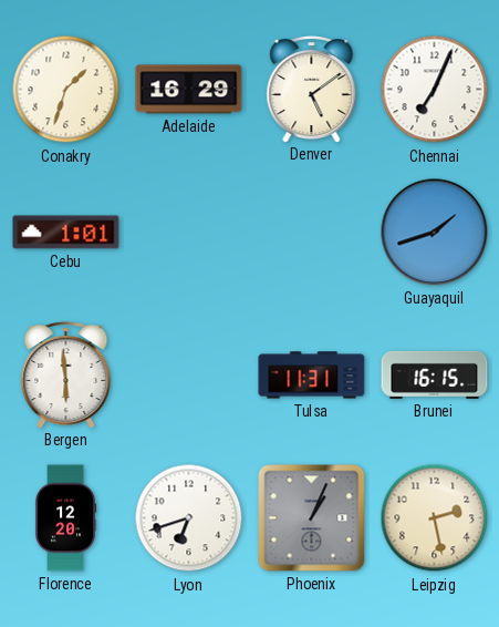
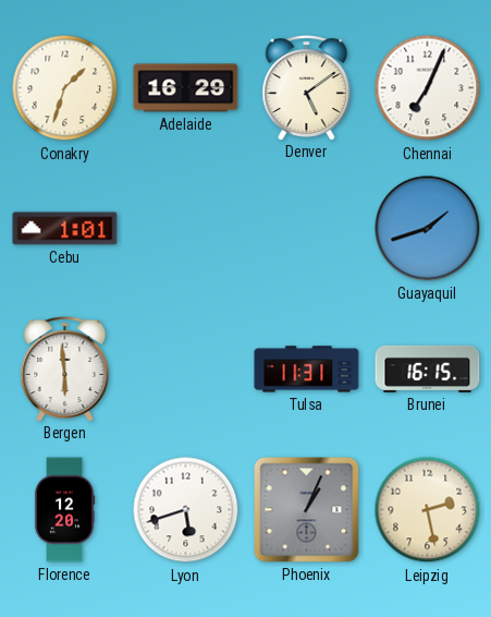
Lyon: 6:42 -> 5:42
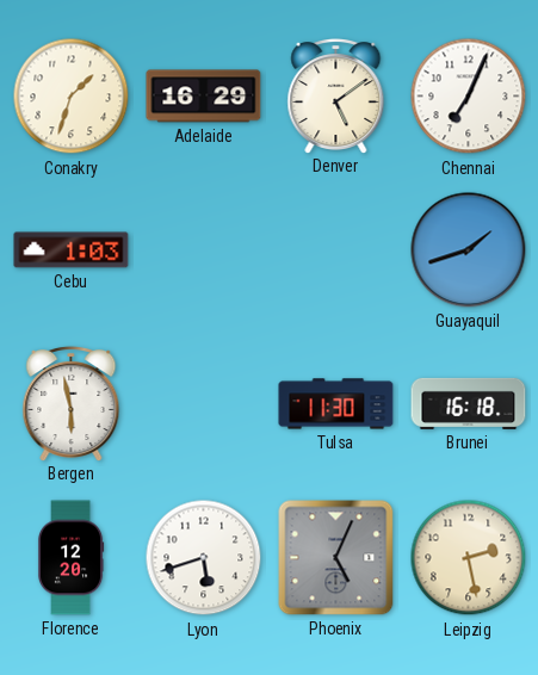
Cebu: 1:01 -> 1:03
Bergen: 5:59 -> 5:58
Tulsa: 11:31 -> 11:30
Brunei: 16:15 -> 16:18
Phoenix: 1:04 -> 5:04
